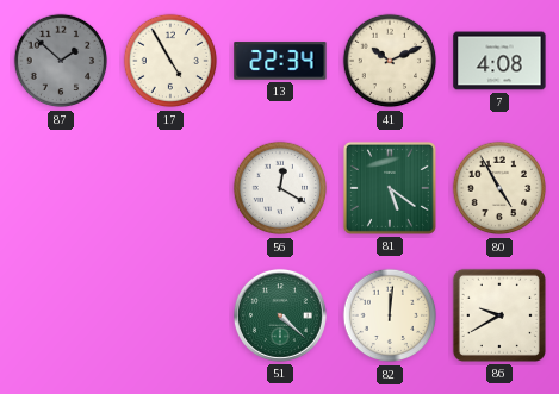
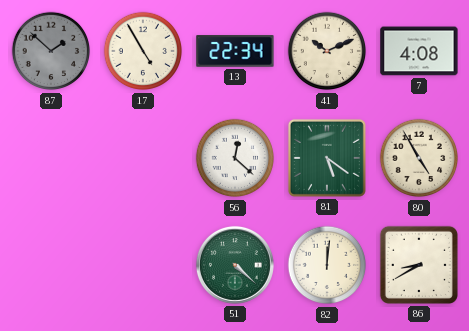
56: 12:20 -> 12:22
86: 9:40 -> 8:40
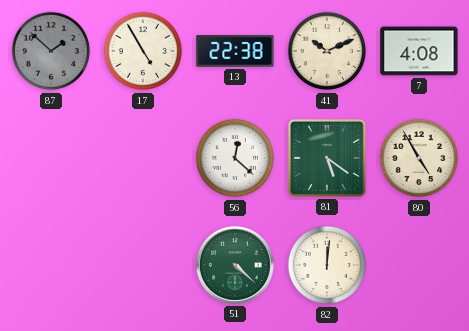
13: 22:34 -> 22:38
86: 8:40 -> none
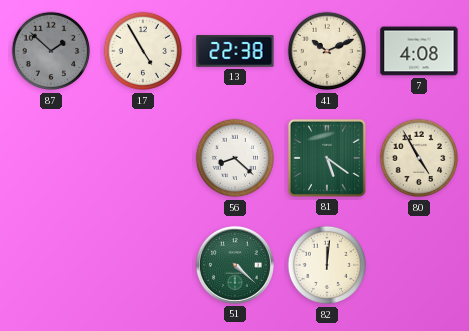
56: 12:22 -> 8:22
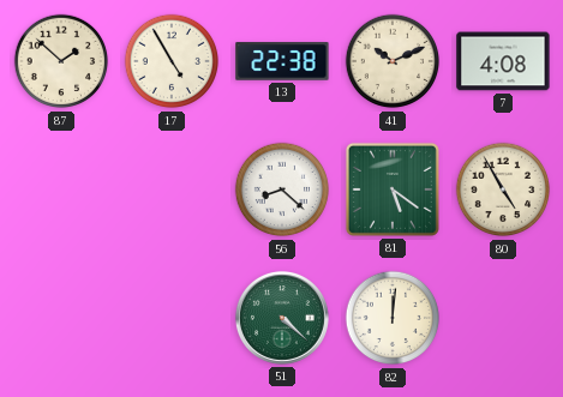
87 dial: grey -> cream
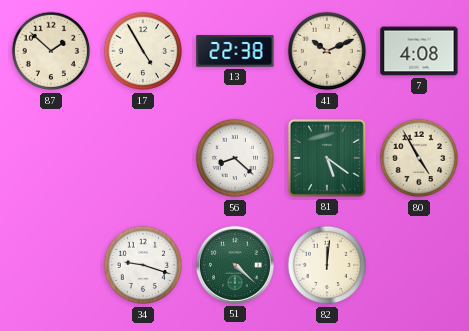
34: none -> 9:18
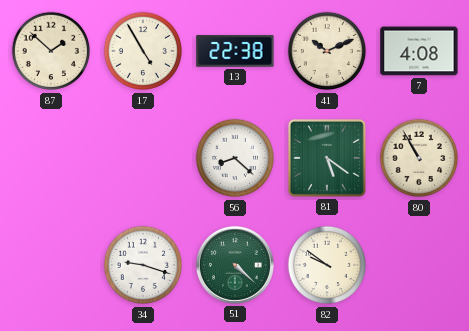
80: 4:55 -> 10:55
82: 12:01 -> 9:51
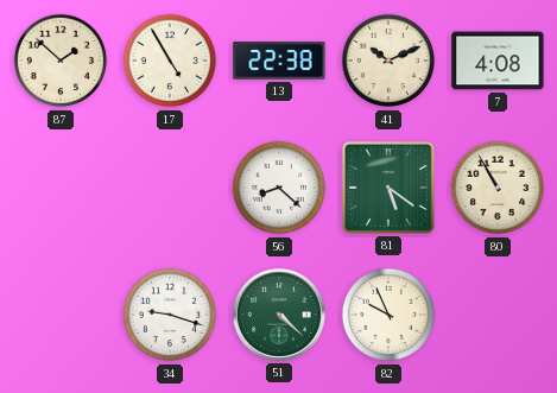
82: 9:51 -> 9:56
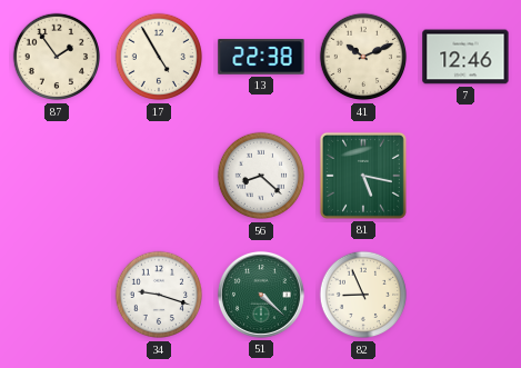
87: 1:52 -> 1:54
7: 4:08 -> 12:46
81: 5:21 -> 5:17
80: 10:55 -> none
82: 9:56 -> 8:56
